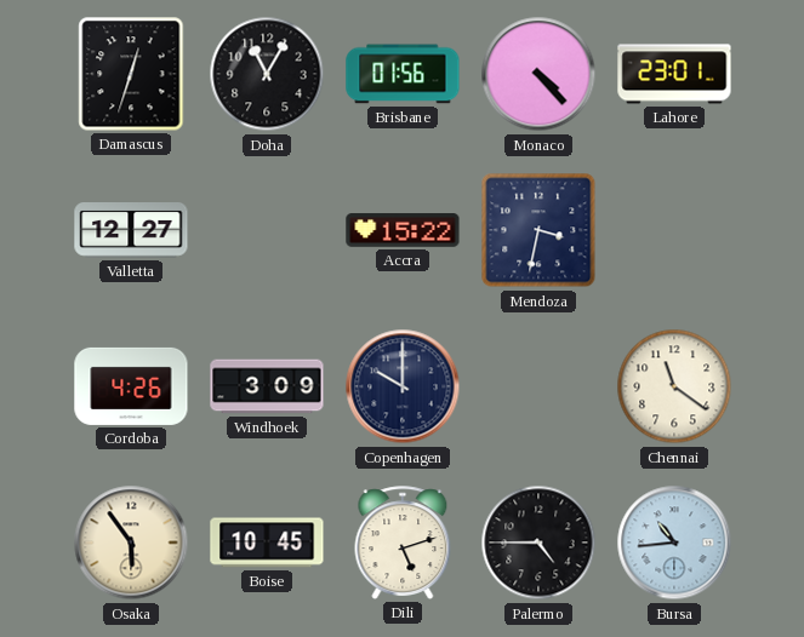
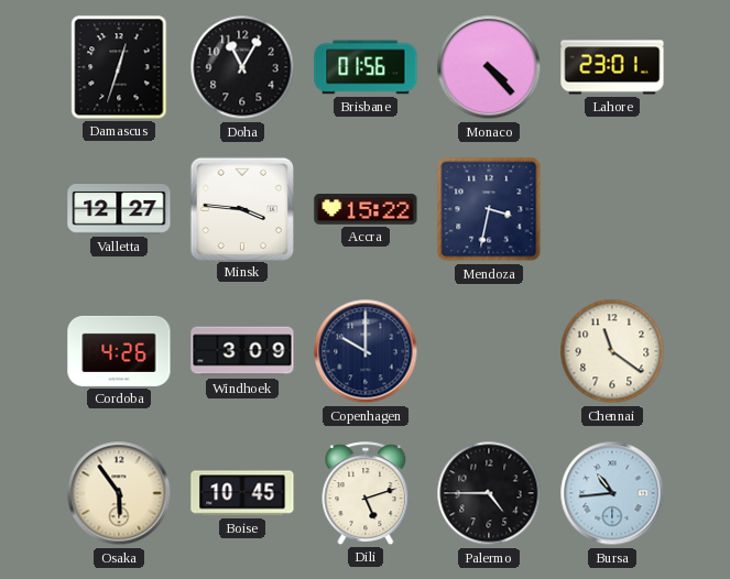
Minsk: none -> 3:46
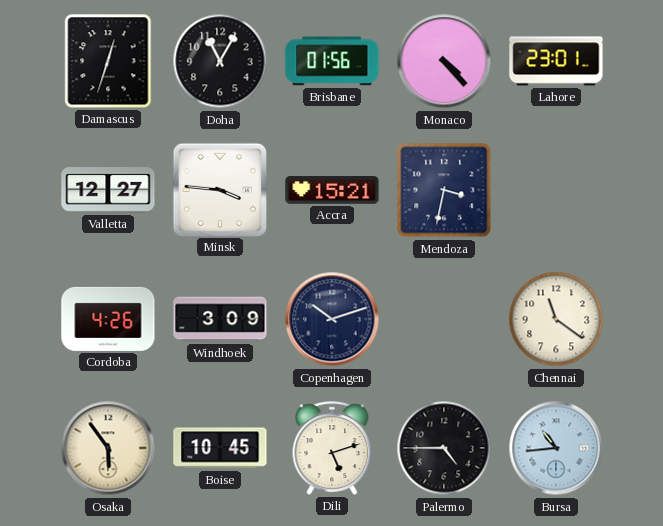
Accra: 15:22 -> 15:21
Copenhagen: 10:00 -> 10:12
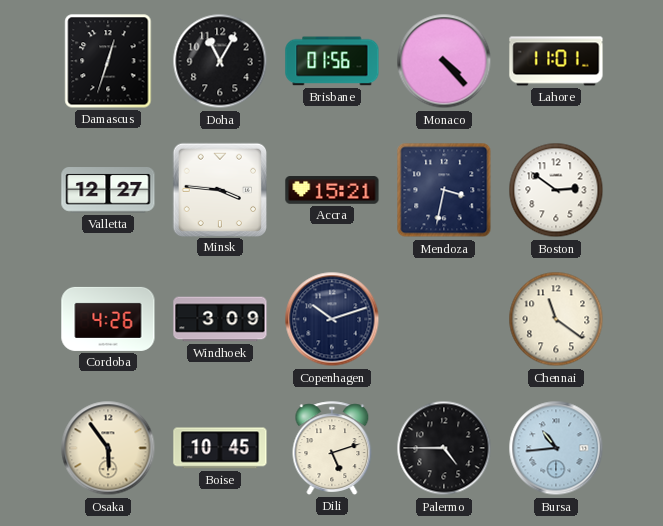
Lahore: 23:01 -> 11:01
Boston: none -> 2:51
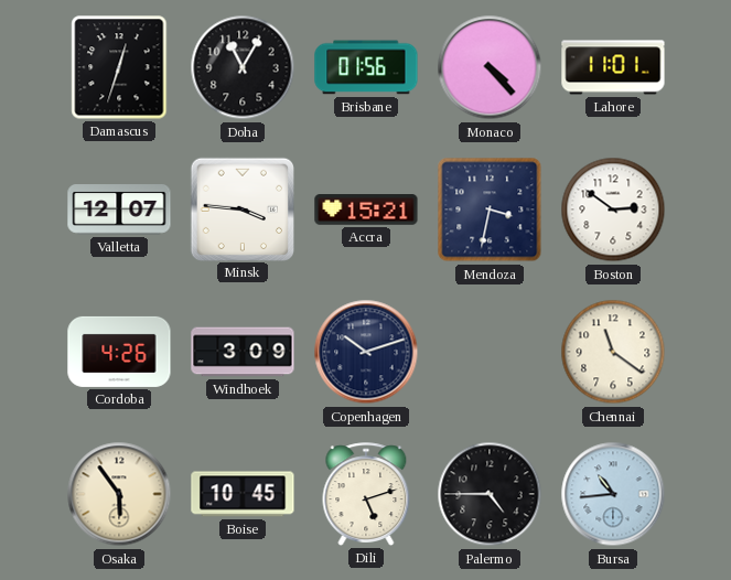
Valletta: 12:27 -> 12:07
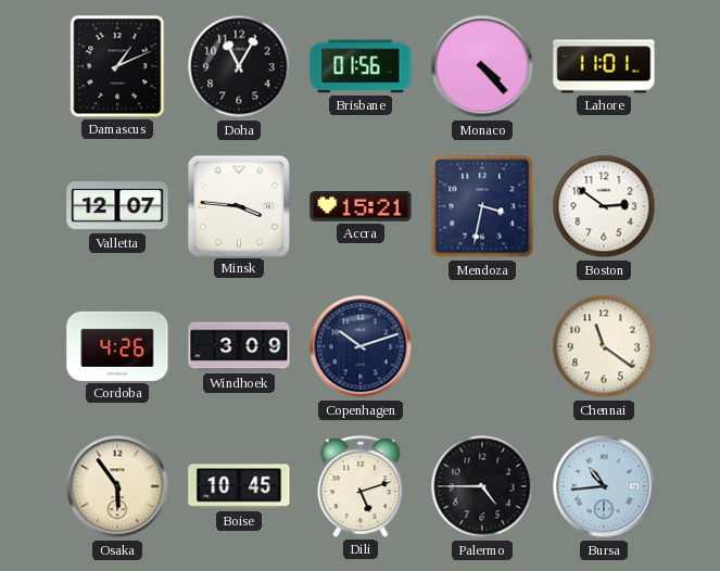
Damascus: 12:33 -> 1:11
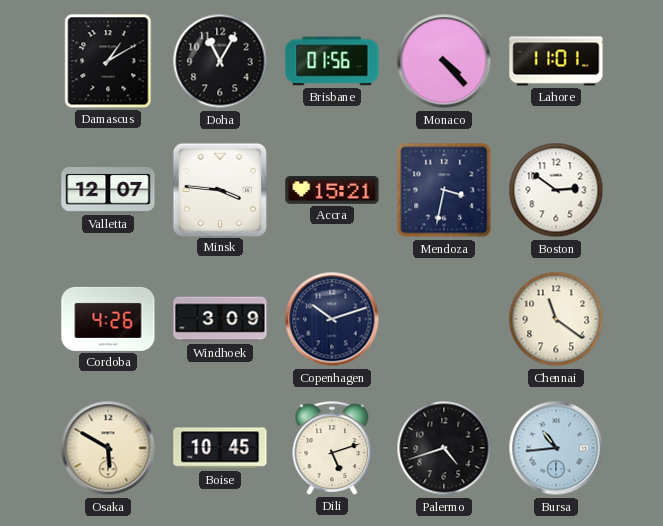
Damascus: 1:11 -> 1:10
Osaka: 5:54 -> 5:50
Palermo: 4:45 -> 4:42
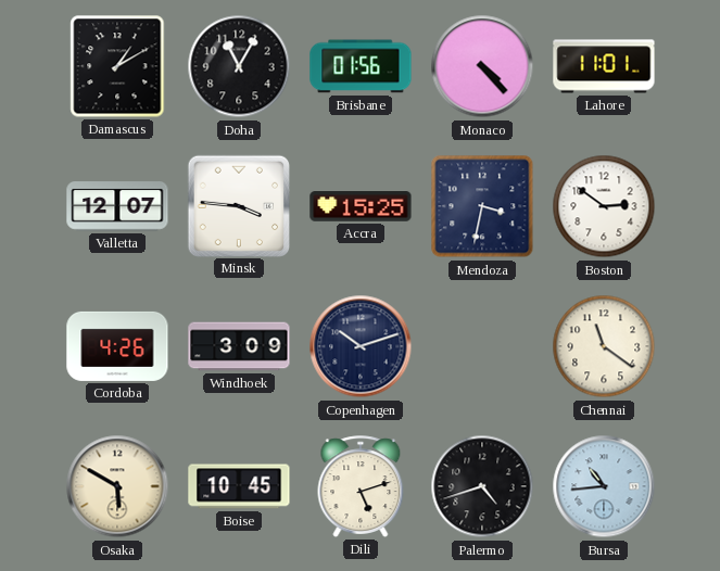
Accra: 15:21 -> 15:25
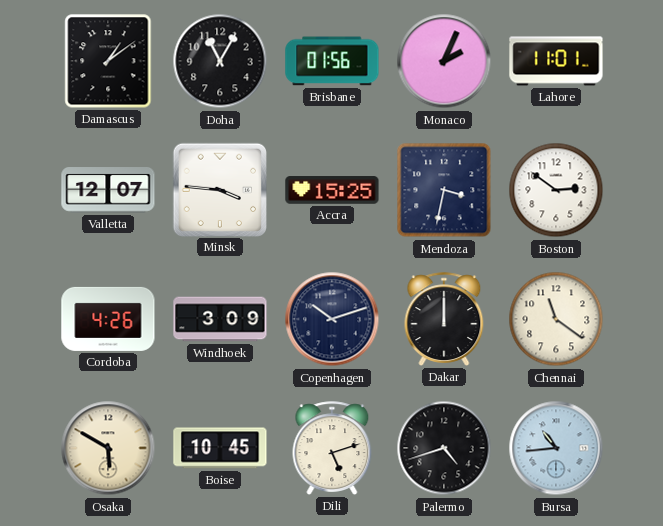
Damascus: 1:10 -> 1:09
Monaco: 4:23 -> 2:04
Dakar: none -> 12:00
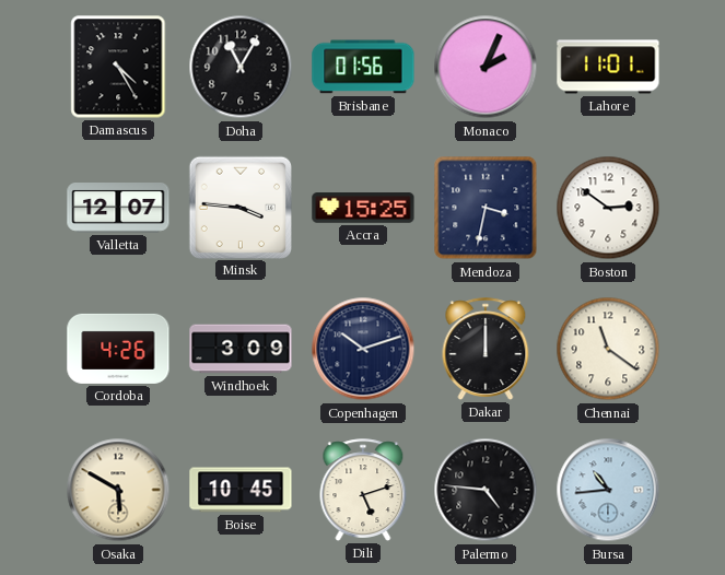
Damascus: 1:09 -> 4:25
Palermo: 4:42 -> 4:46
